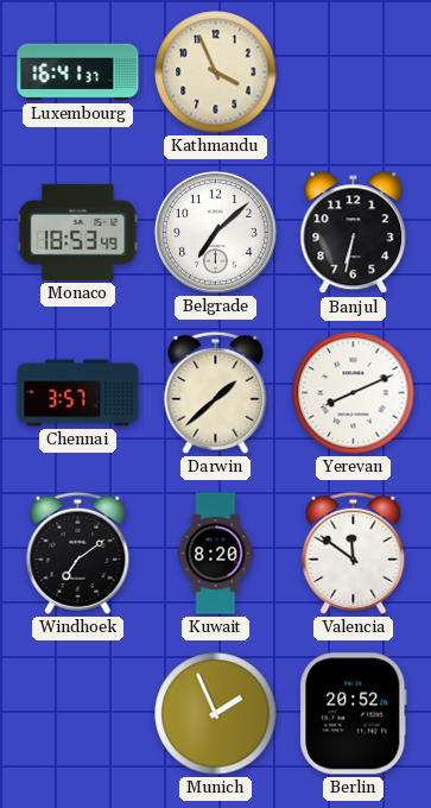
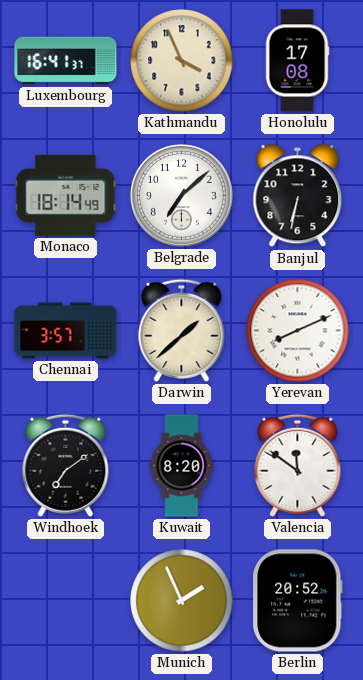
Honolulu: none -> 17:08
Monaco: 18:53 -> 18:14
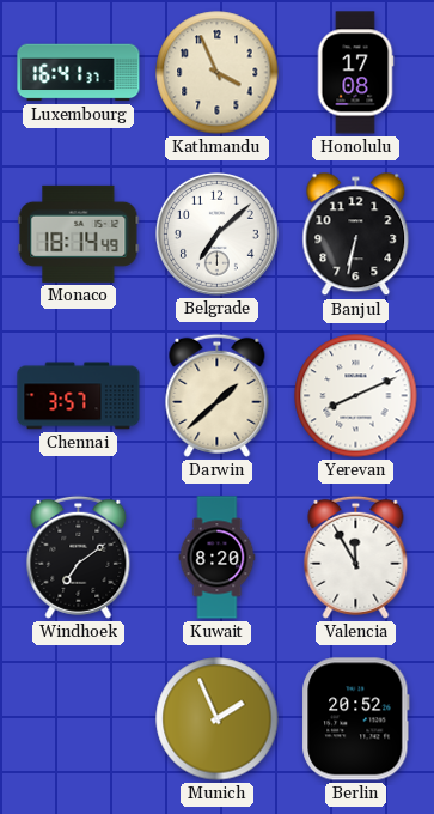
Valencia: 11:51 -> 11:55
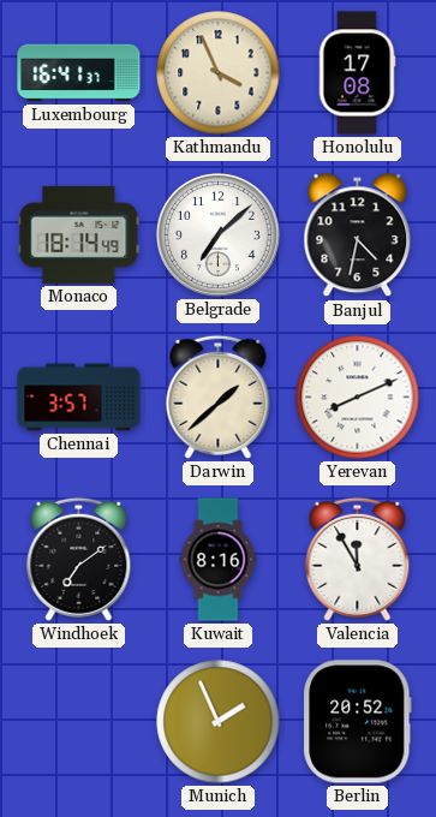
Banjul: 6:32 -> 4:32
Kuwait: 8:20 -> 8:16
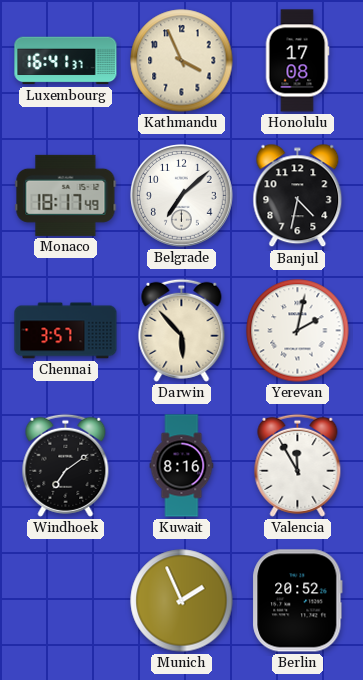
Monaco: 18:14 -> 18:17
Darwin: 1:38 -> 5:53
Yerevan: 8:11 -> 2:02
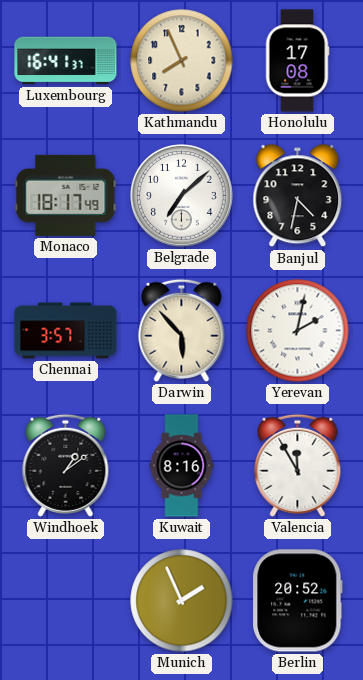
Kathmandu: 3:56 -> 7:56
Windhoek: 7:09 -> 1:09
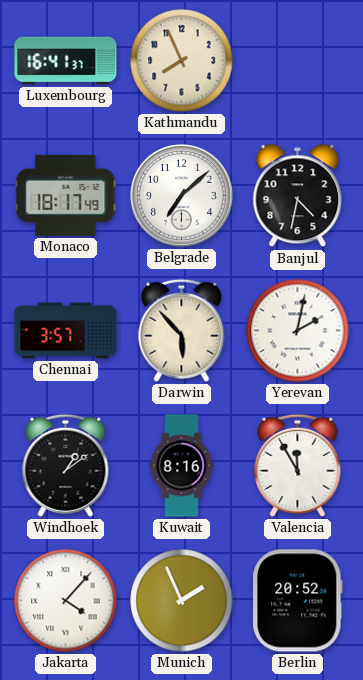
Honolulu: 17:08 -> none
Jakarta: none -> 4:07
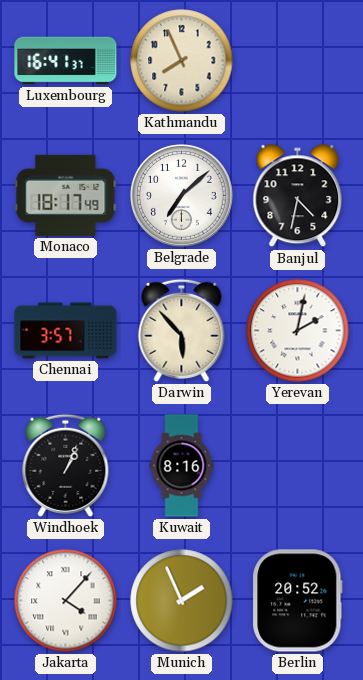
Windhoek: 1:09 -> 1:04
Valencia: 11:55 -> none
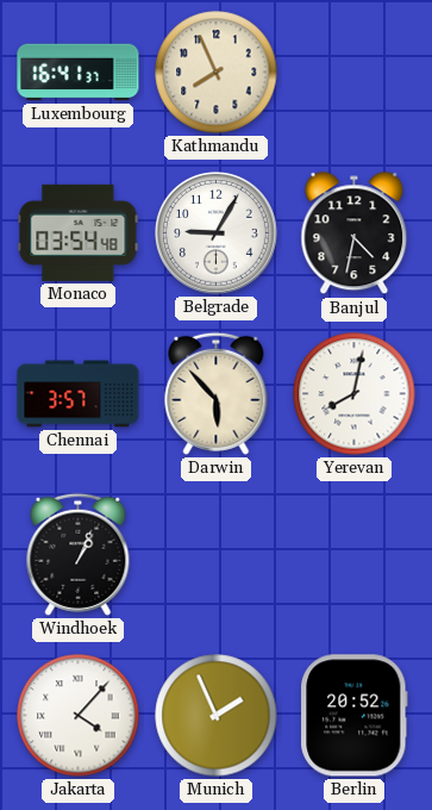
Monaco: 18:17 -> 03:54
Belgrade: 7:08 -> 9:05
Yerevan: 2:02 -> 8:02
Kuwait: 8:16 -> none
